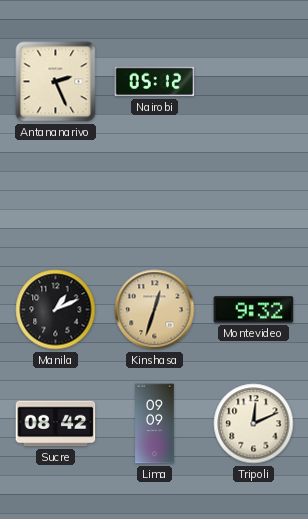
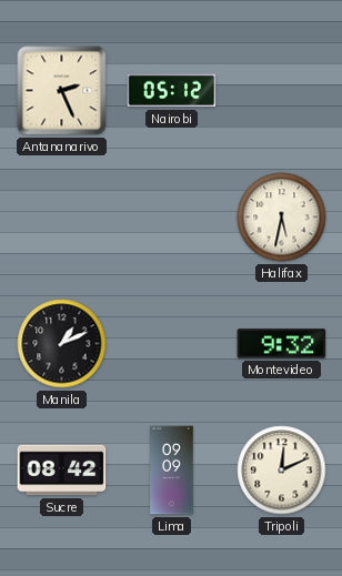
Halifax: none -> 5:32
Kinshasa: 12:33 -> none
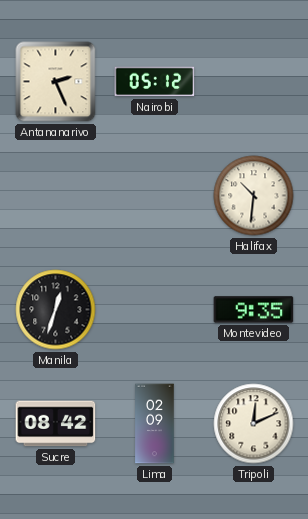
Halifax: 5:32 -> 10:31
Manila: 1:11 -> 12:33
Montevideo: 9:32 -> 9:35
Lima: 09:09 -> 02:09
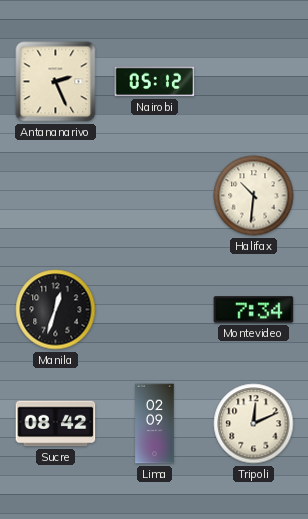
Montevideo: 9:35 -> 7:34
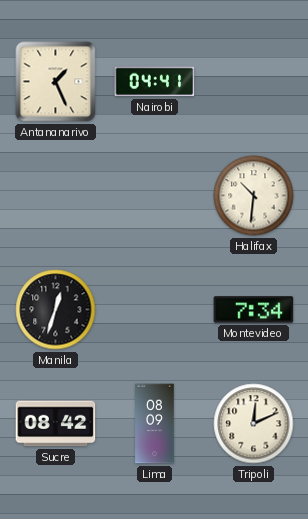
Antananarivo: 2:26 -> 1:26
Nairobi: 05:12 -> 04:41
Lima: 02:09 -> 08:09
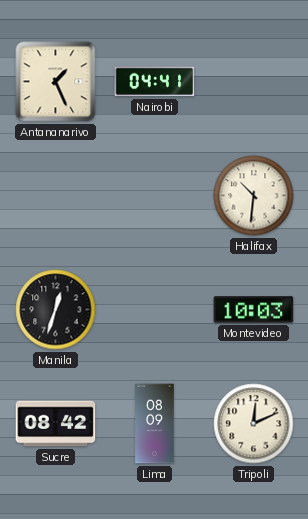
Montevideo: 7:34 -> 10:03
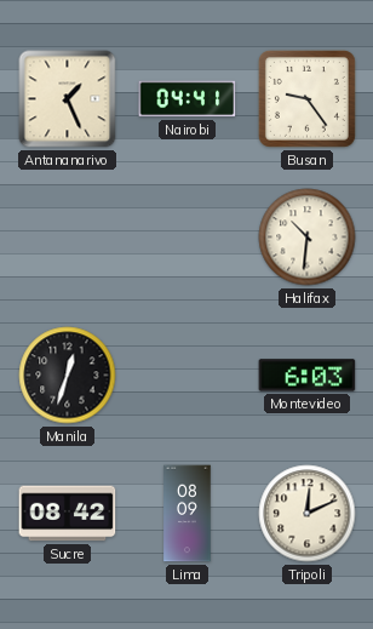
Busan: none -> 9:24
Montevideo: 10:03 -> 6:03
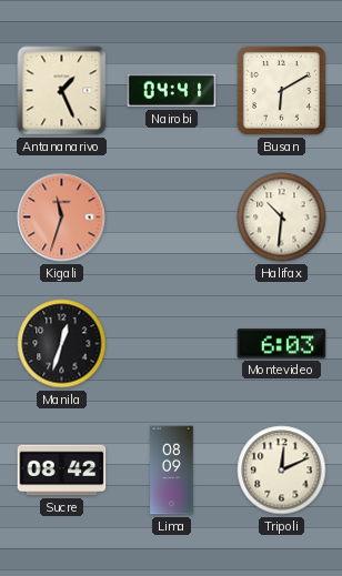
Busan: 9:24 -> 6:10
Kigali: none -> 11:33
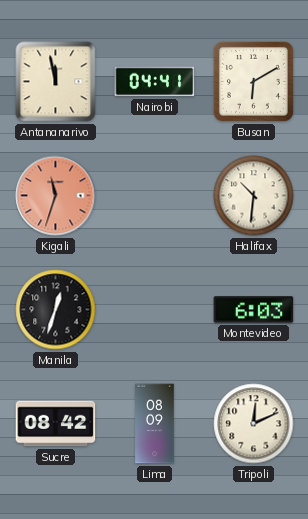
Antananarivo: 1:26 -> 11:58
